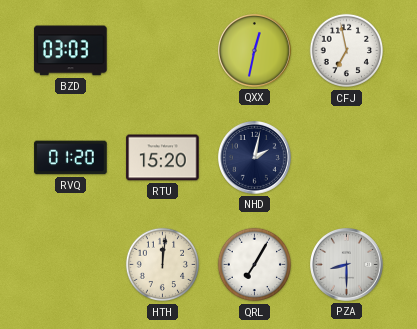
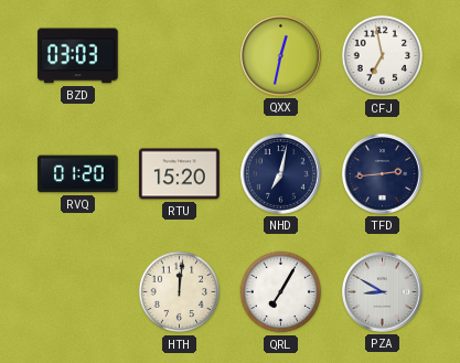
NHD: 2:02 -> 7:02
TFD: none -> 2:44
PZA: 8:30 -> 8:50
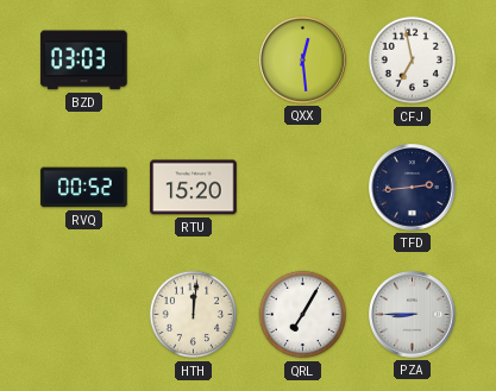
QXX: 12:32 -> 12:29
RVQ: 01:20 -> 00:52
NHD: 7:02 -> none
PZA: 8:50 -> 8:45
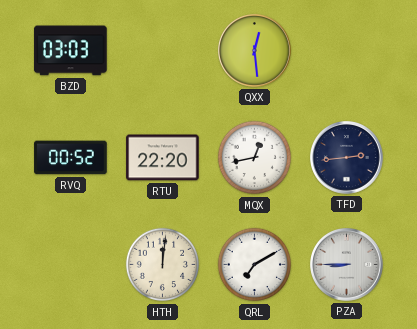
CFJ: 6:58 -> none
RTU: 15:20 -> 22:20
MQX: none -> 12:43
QRL: 7:05 -> 7:10
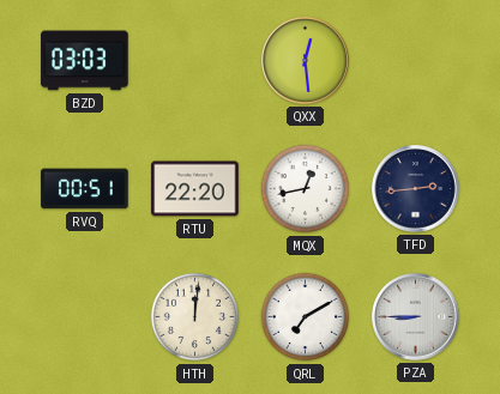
RVQ: 00:52 -> 00:51
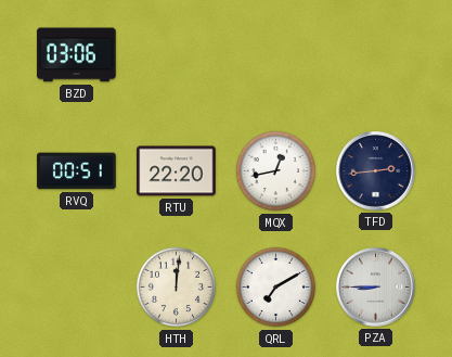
BZD: 03:03 -> 03:06
QXX: 12:29 -> none
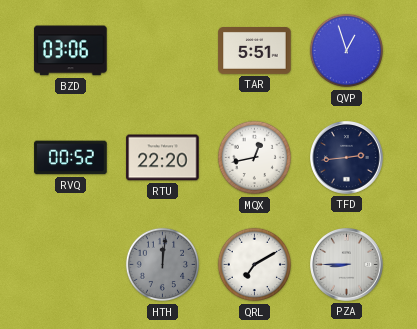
TAR: none -> 5:51
QVP: none -> 12:57
RVQ: 00:51 -> 00:52
HTH dial: cream -> grey
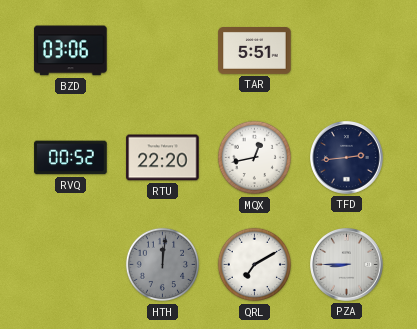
QVP: 12:57 -> none
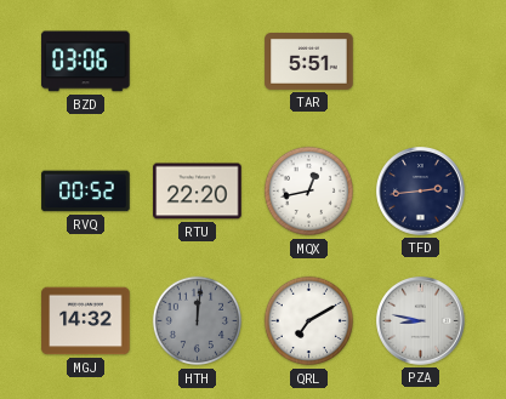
MGJ: none -> 14:32
PZA: 8:45 -> 8:47
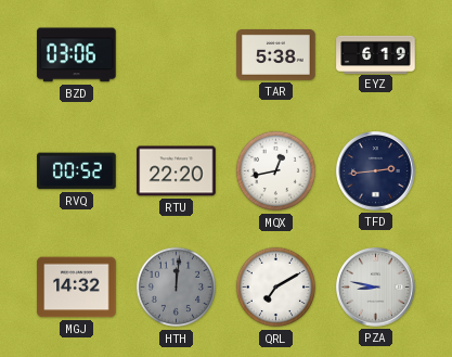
TAR: 5:51 -> 5:38
EYZ: none -> 6:19
